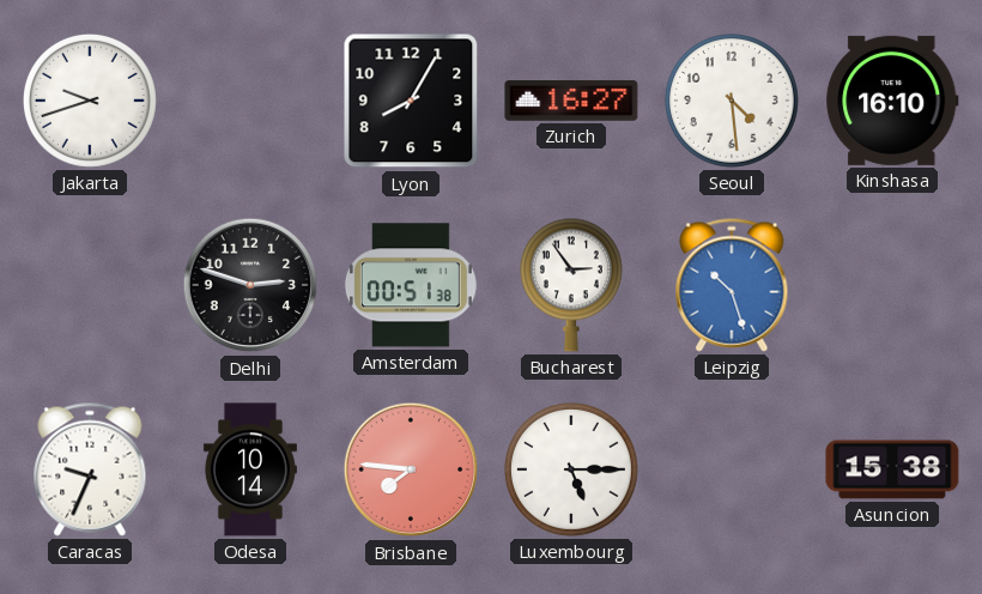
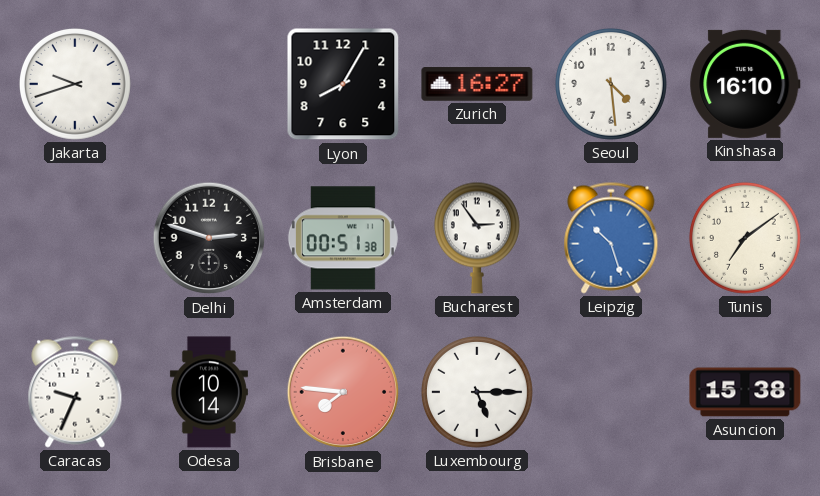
Tunis: none -> 7:09
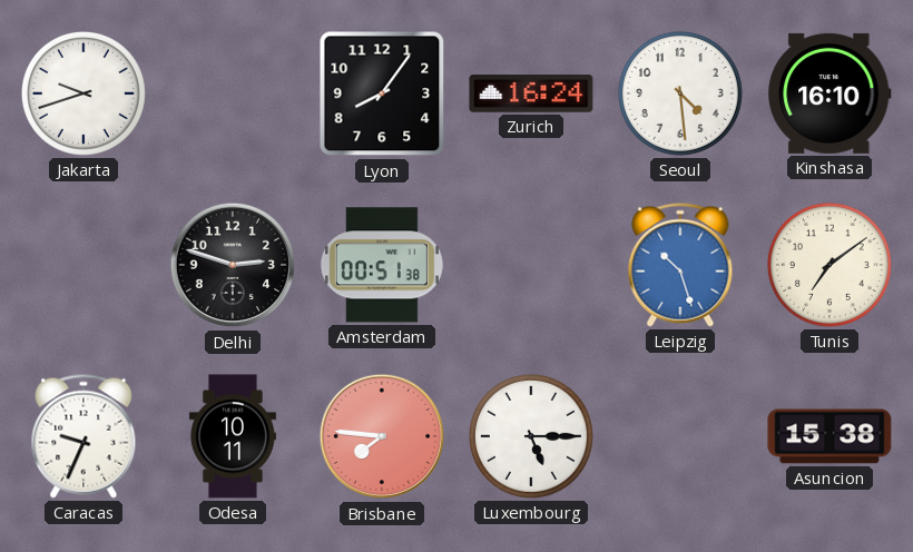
Lyon: 8:05 -> 8:06
Zurich: 16:27 -> 16:24
Bucharest: 2:54 -> none
Odesa: 10:14 -> 10:11
